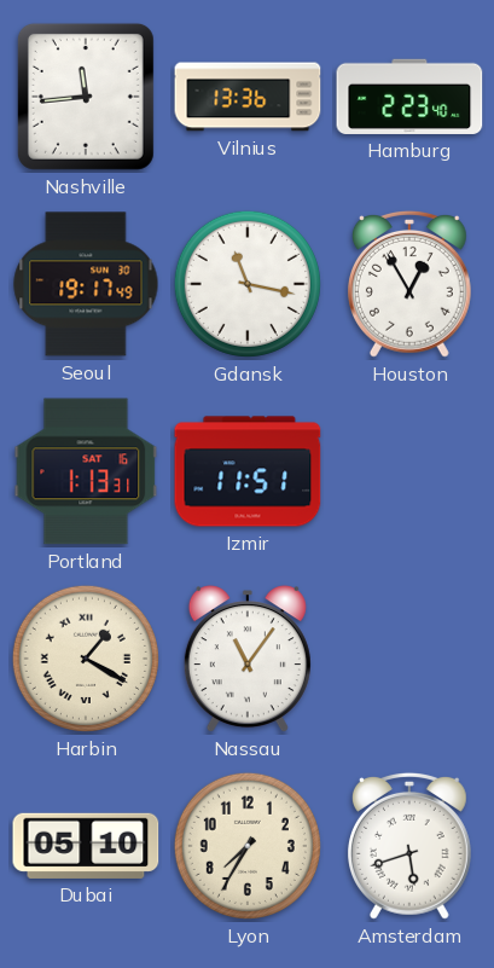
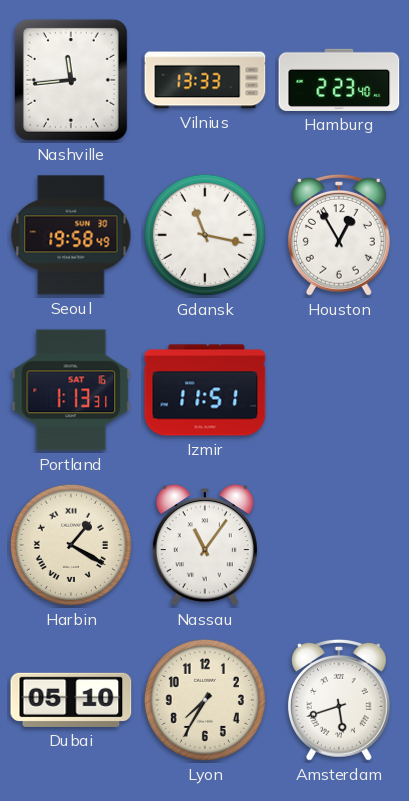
Vilnius: 13:36 -> 13:33
Seoul: 19:17 -> 19:58
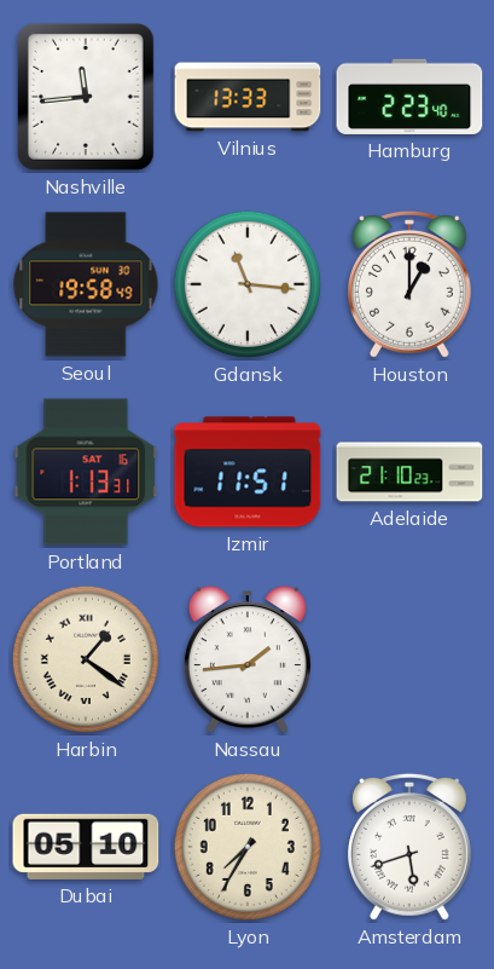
Gdansk: 11:17 -> 11:16
Houston: 12:55 -> 1:00
Adelaide: none -> 21:10
Harbin: 1:20 -> 1:21
Nassau: 11:06 -> 1:44
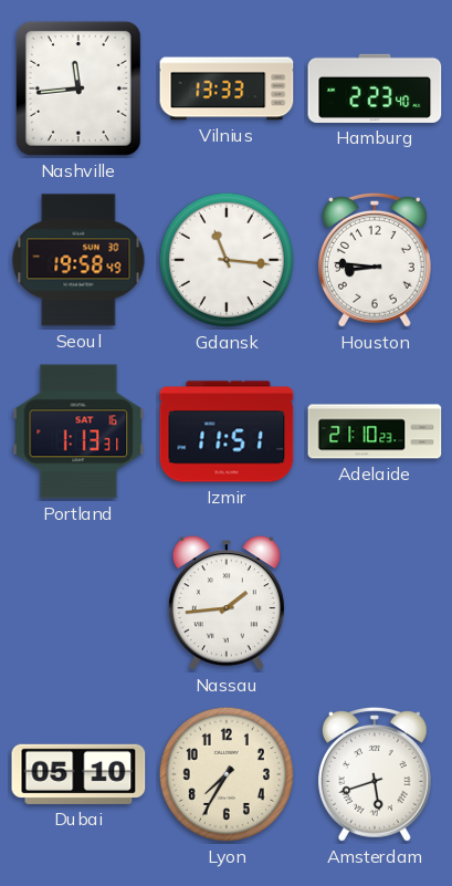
Houston: 1:00 -> 8:46
Harbin: 1:21 -> none
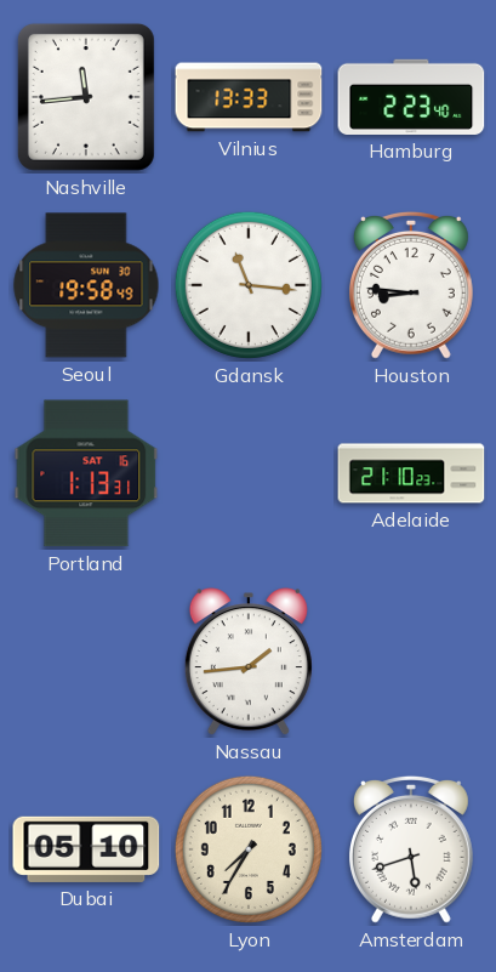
Izmir: 11:51 -> none
